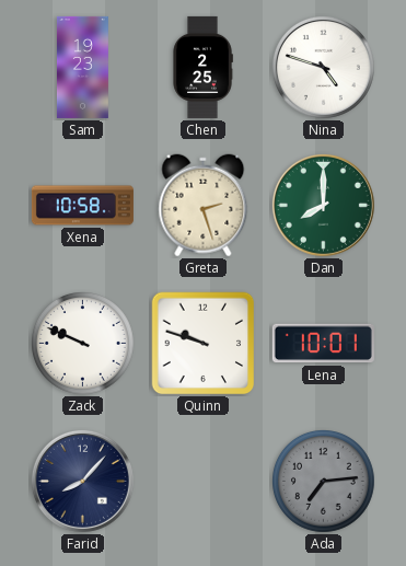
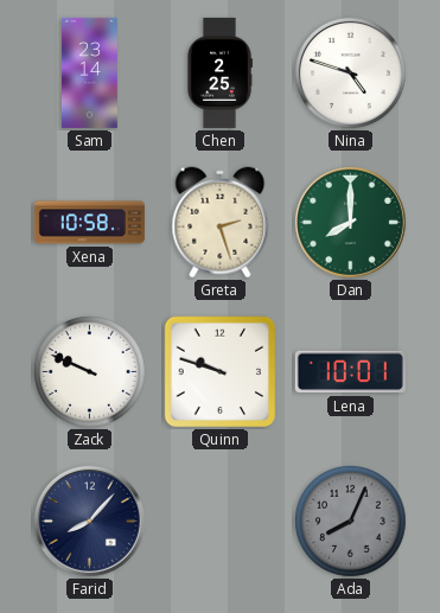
Sam: 19:23 -> 23:14
Ada: 7:14 -> 8:04
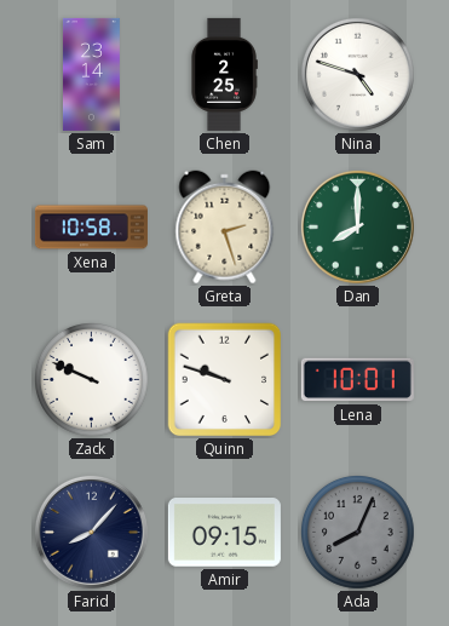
Amir: none -> 09:15
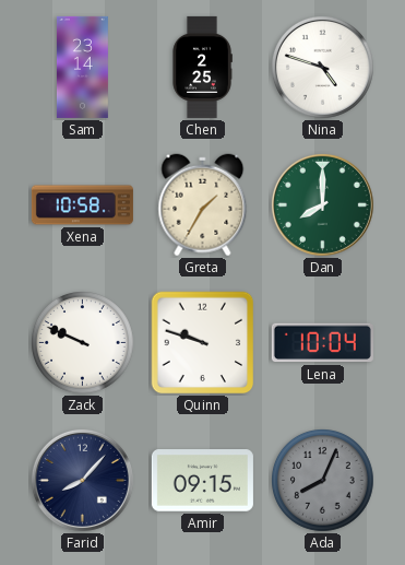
Greta: 2:27 -> 1:35
Lena: 10:01 -> 10:04
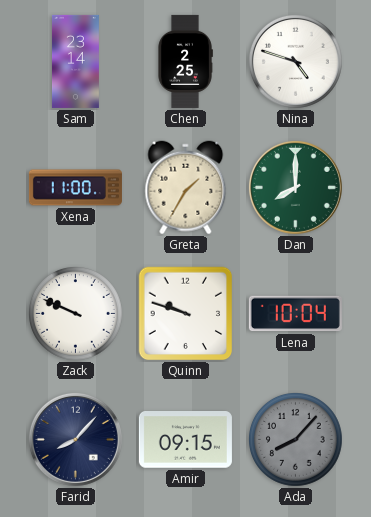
Xena: 10:58 -> 11:00
Ada: 8:04 -> 8:07
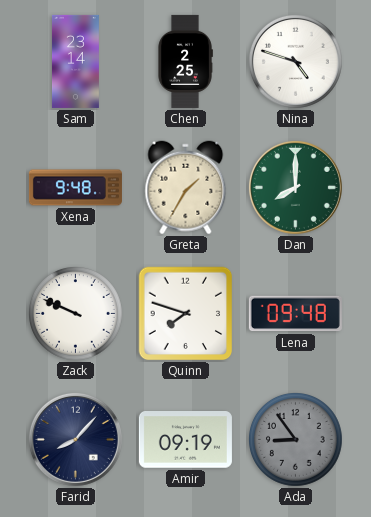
Xena: 11:00 -> 9:48
Quinn: 9:48 -> 7:48
Lena: 10:04 -> 09:48
Amir: 09:15 -> 09:19
Ada: 8:07 -> 8:54
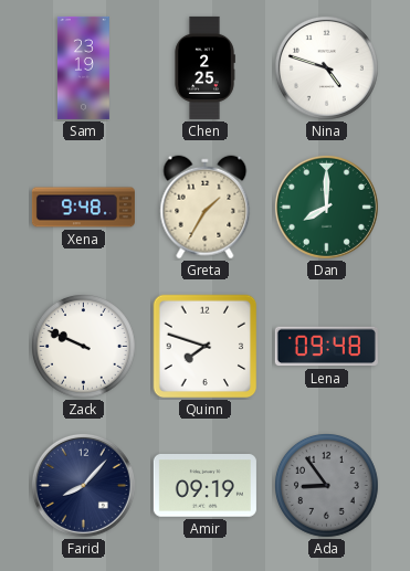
Sam: 23:14 -> 23:19
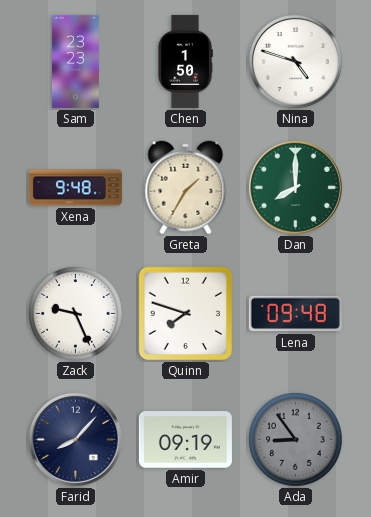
Sam: 23:19 -> 23:23
Chen: 2:25 -> 1:50
Zack: 9:49 -> 9:26
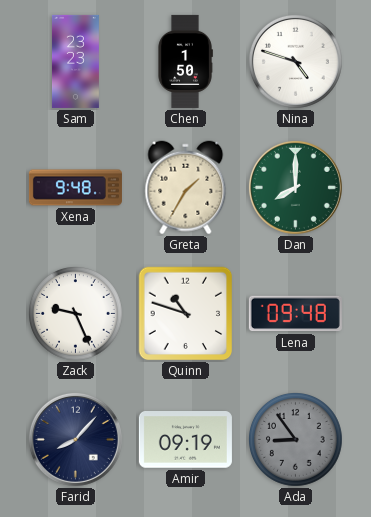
Quinn: 7:48 -> 10:48
